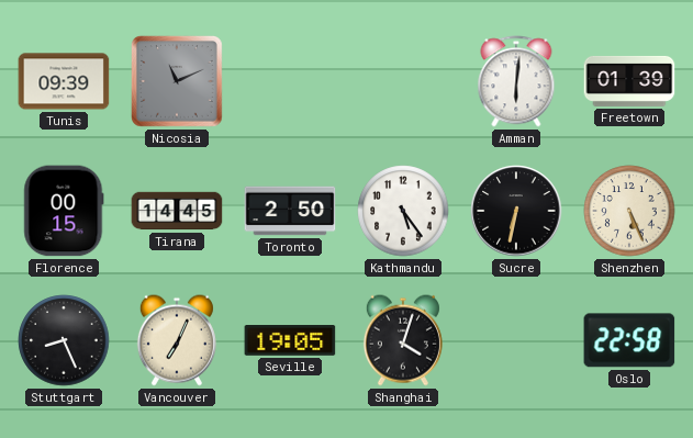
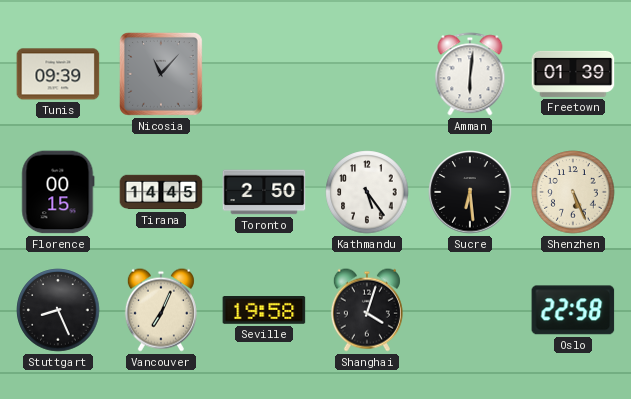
Nicosia: 11:11 -> 11:07
Sucre: 6:32 -> 6:29
Seville: 19:05 -> 19:58
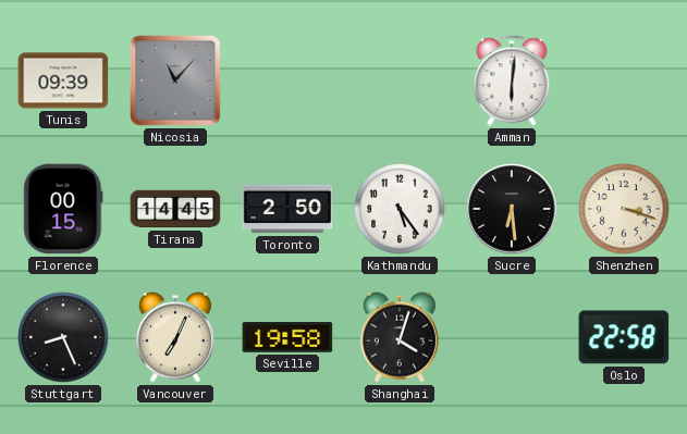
Freetown: 01:39 -> none
Shenzhen: 5:26 -> 3:18
